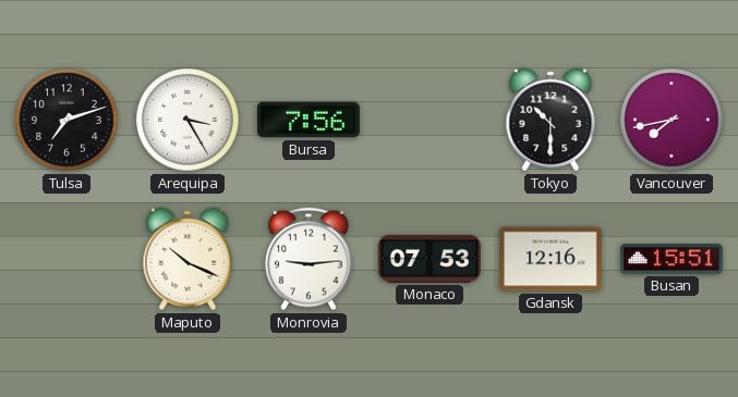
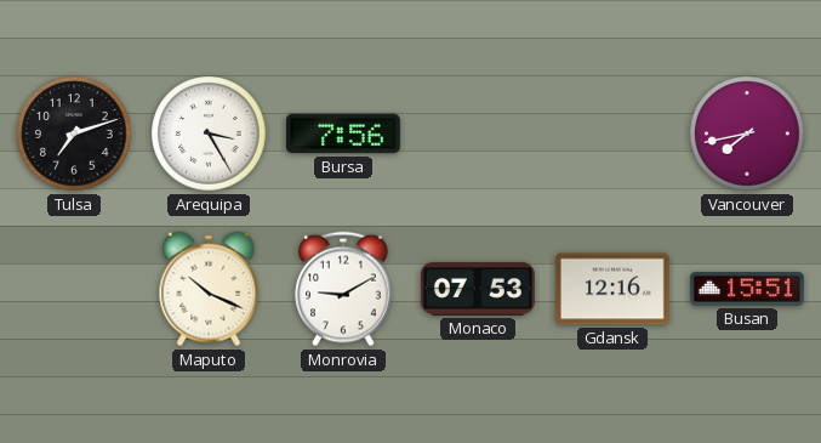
Tokyo: 10:30 -> none
Monrovia: 9:14 -> 9:10
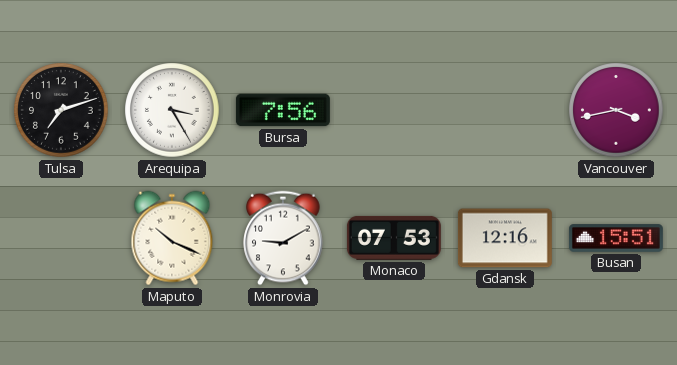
Vancouver: 7:43 -> 3:43
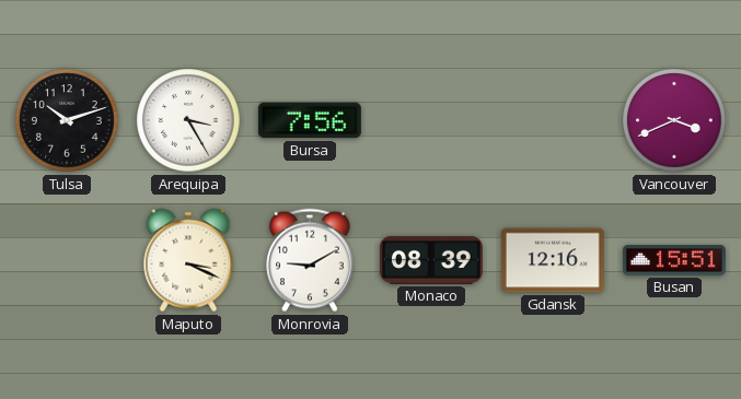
Tulsa: 7:12 -> 10:12
Vancouver: 3:43 -> 3:41
Maputo: 10:19 -> 3:19
Monaco: 07:53 -> 08:39
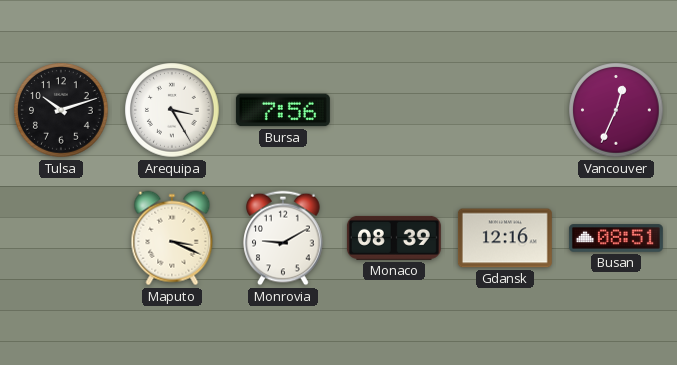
Vancouver: 3:41 -> 12:34
Busan: 15:51 -> 08:51
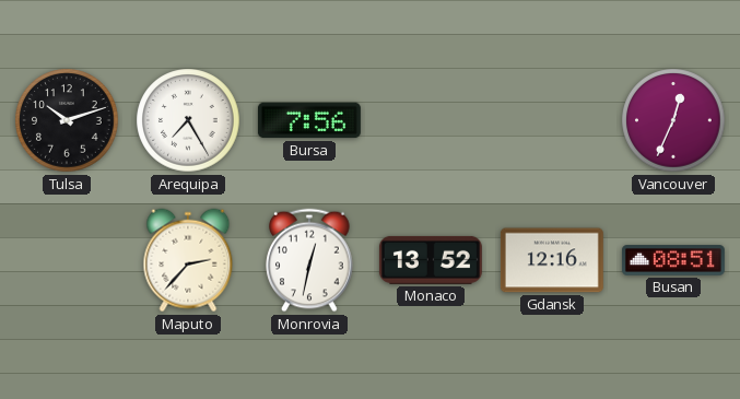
Arequipa: 3:25 -> 7:25
Maputo: 3:19 -> 2:37
Monrovia: 9:10 -> 12:32
Monaco: 08:39 -> 13:52
